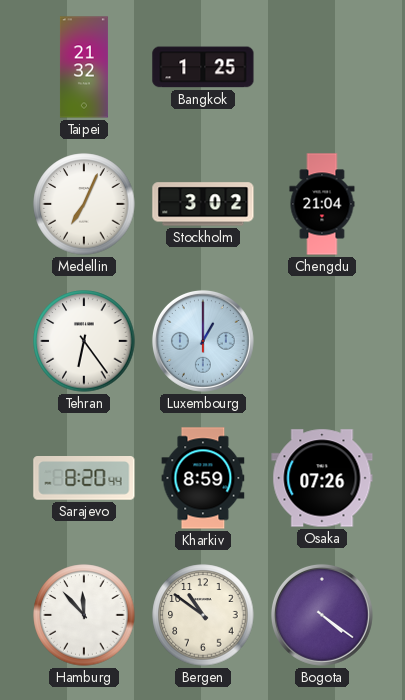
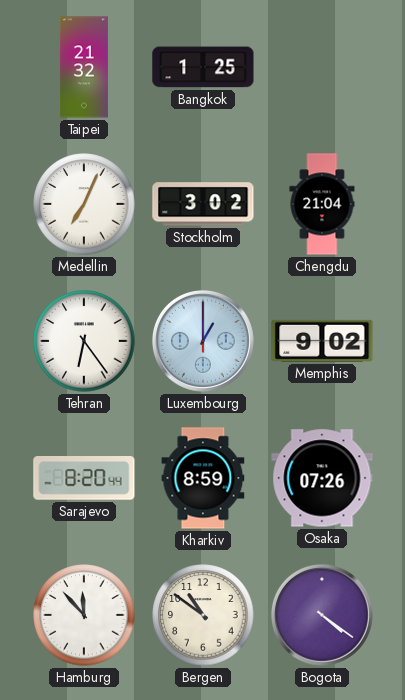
Memphis: none -> 9:02
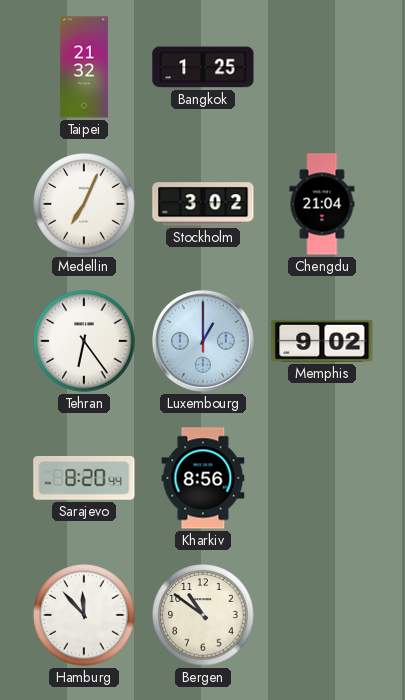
Kharkiv: 8:59 -> 8:56
Osaka: 07:26 -> none
Bogota: 4:21 -> none
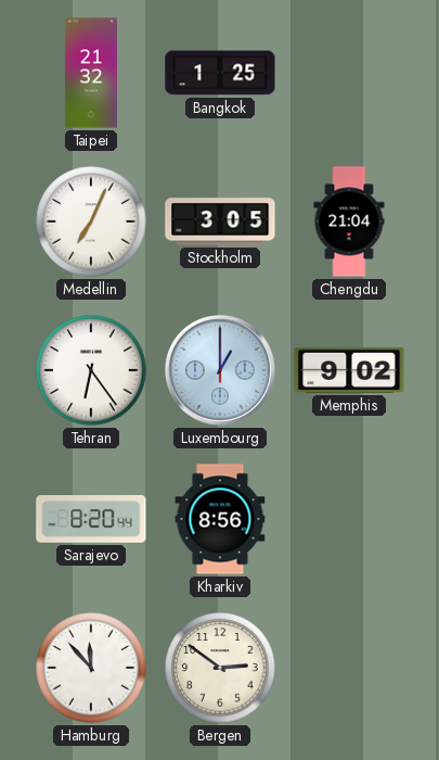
Stockholm: 3:02 -> 3:05
Bergen: 10:51 -> 2:51
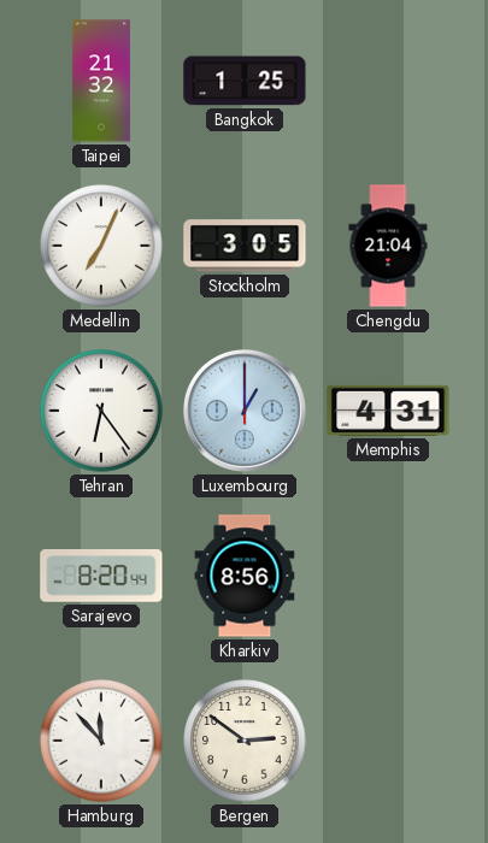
Memphis: 9:02 -> 4:31
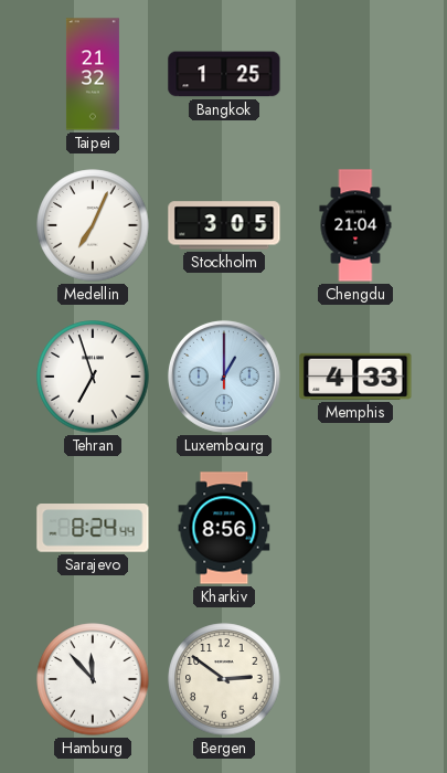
Tehran: 6:24 -> 6:57
Memphis: 4:31 -> 4:33
Sarajevo: 8:20 -> 8:24
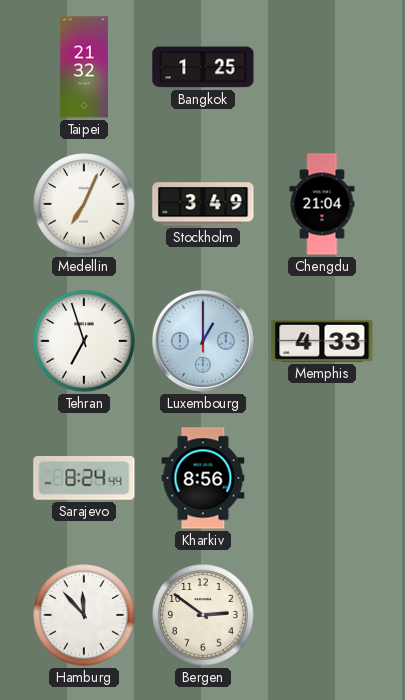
Stockholm: 3:05 -> 3:49
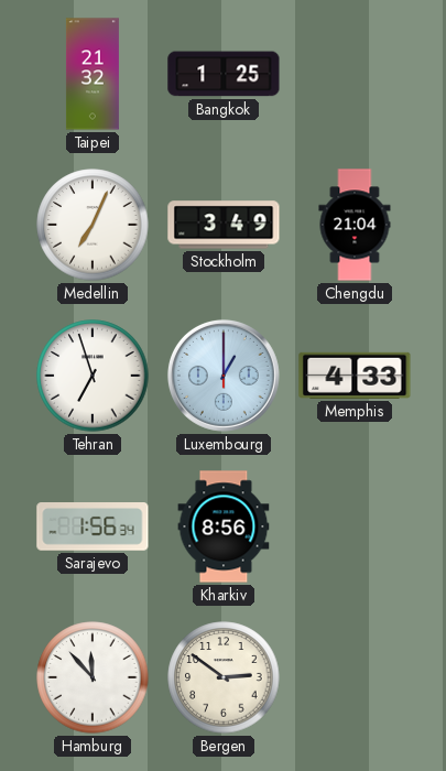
Sarajevo: 8:24 -> 1:56
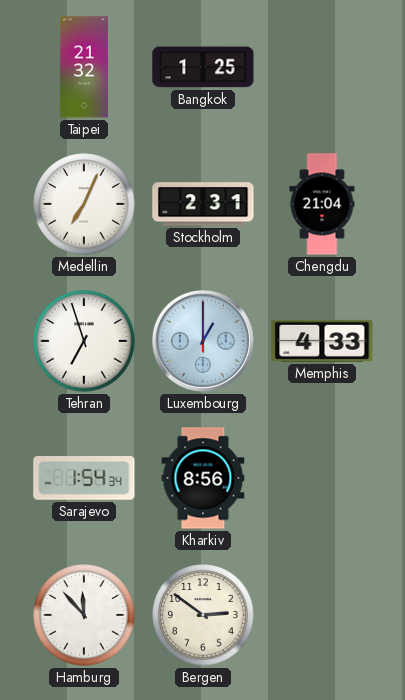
Stockholm: 3:49 -> 2:31
Sarajevo: 1:56 -> 1:54
